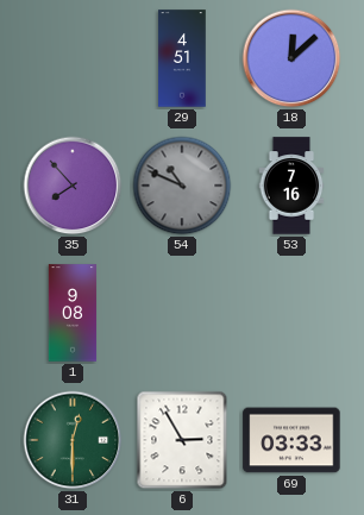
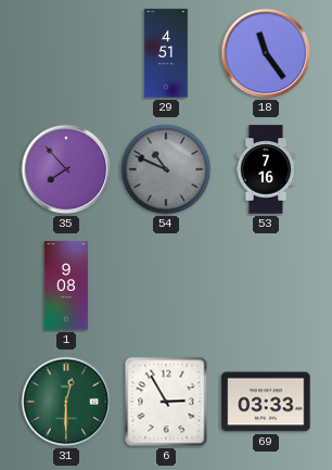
18: 12:08 -> 11:24
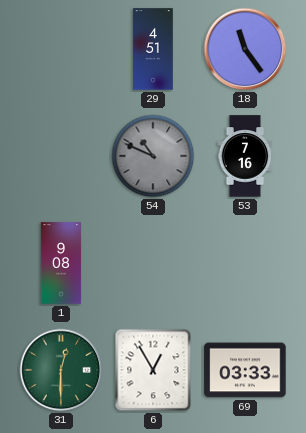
35: 7:53 -> none
6: 2:55 -> 12:55
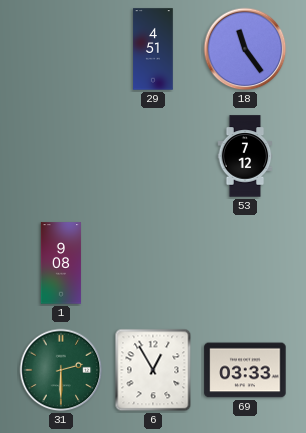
54: 10:49 -> none
53: 7:16 -> 7:12
31: 12:30 -> 2:30
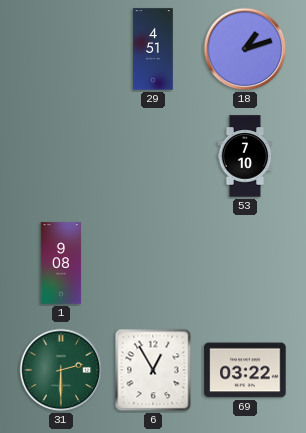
18: 11:24 -> 1:12
53: 7:12 -> 7:10
69: 03:33 -> 03:22
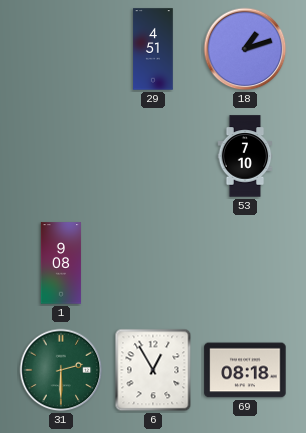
69: 03:22 -> 08:18
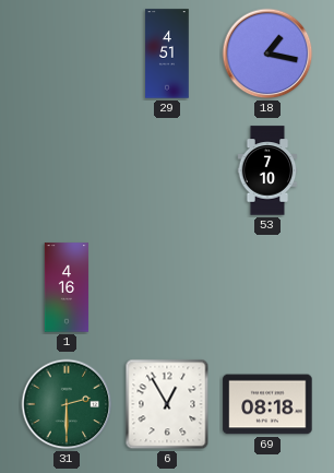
18: 1:12 -> 1:17
1: 9:08 -> 4:16
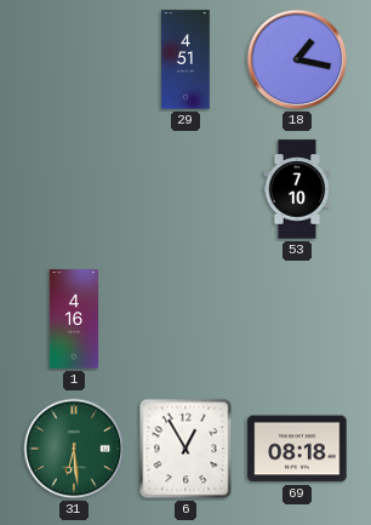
31: 2:30 -> 6:29
